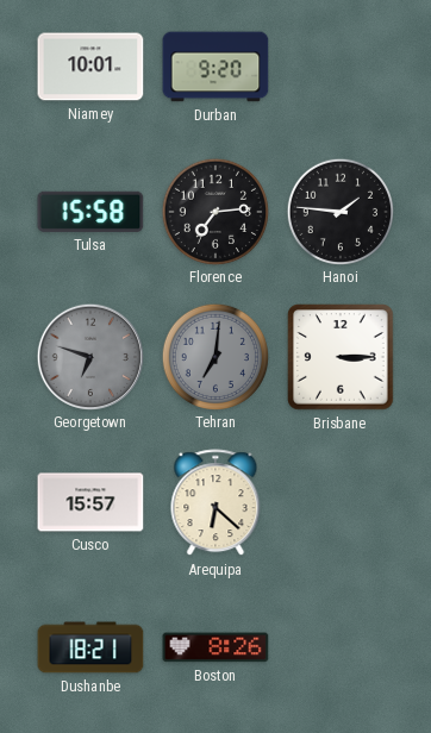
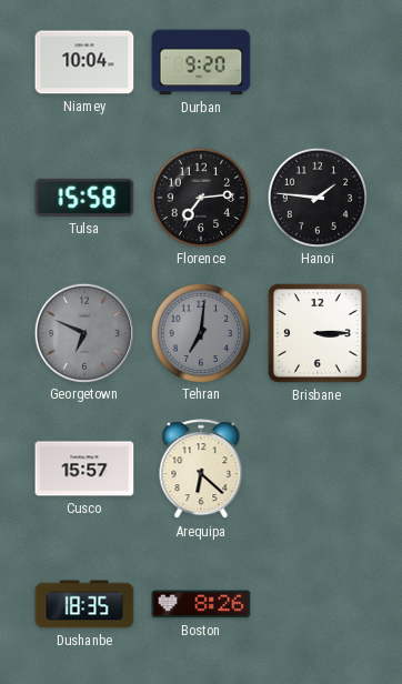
Niamey: 10:01 -> 10:04
Georgetown: 6:48 -> 6:49
Dushanbe: 18:21 -> 18:35
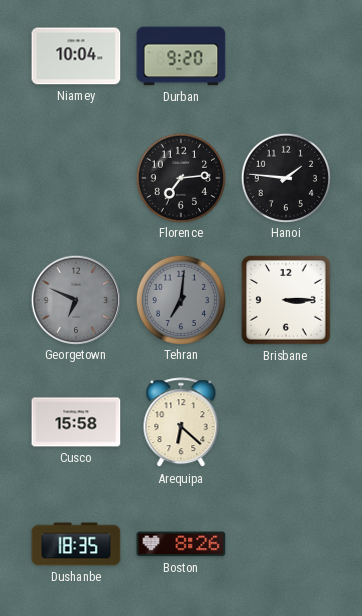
Tulsa: 15:58 -> none
Cusco: 15:57 -> 15:58
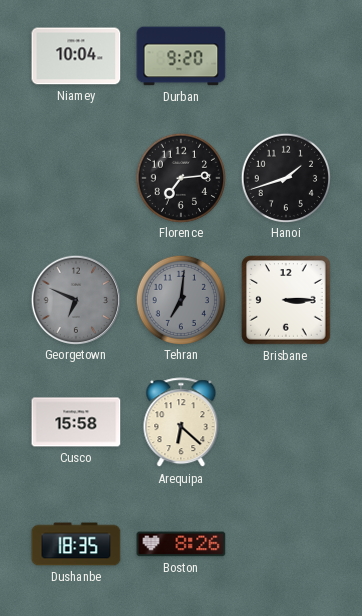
Hanoi: 1:46 -> 1:42
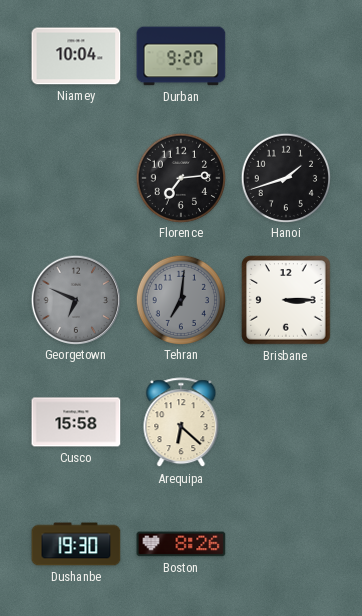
Dushanbe: 18:35 -> 19:30
